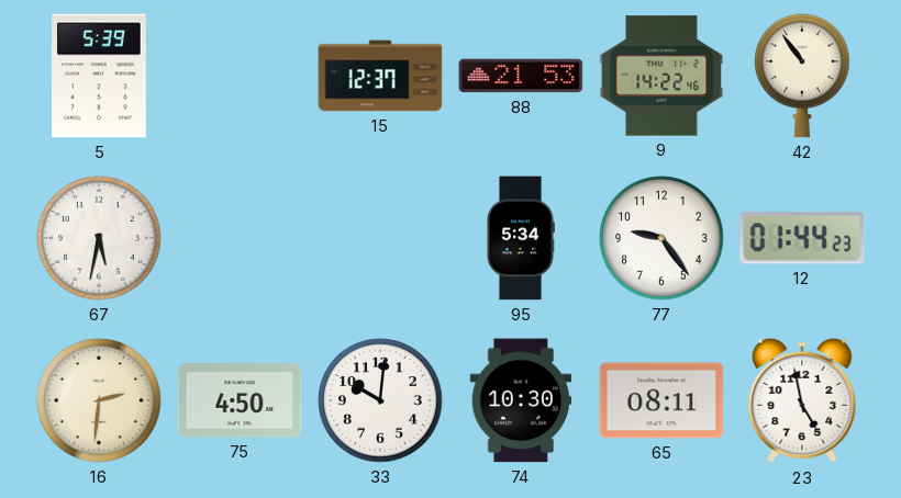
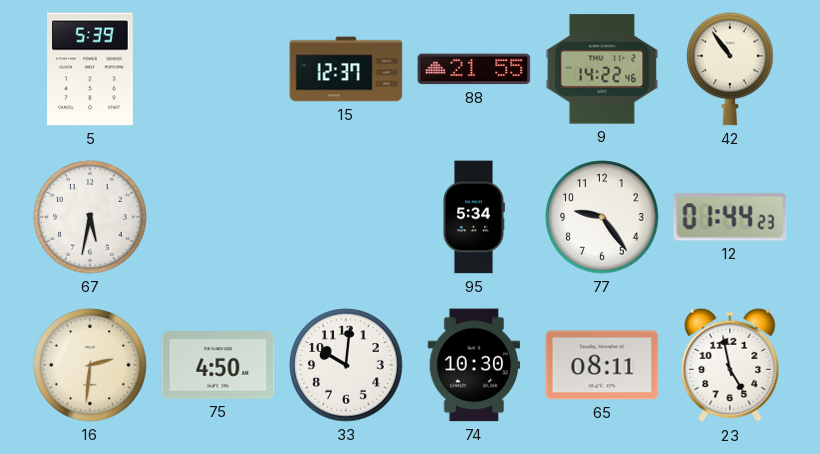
88: 21:53 -> 21:55
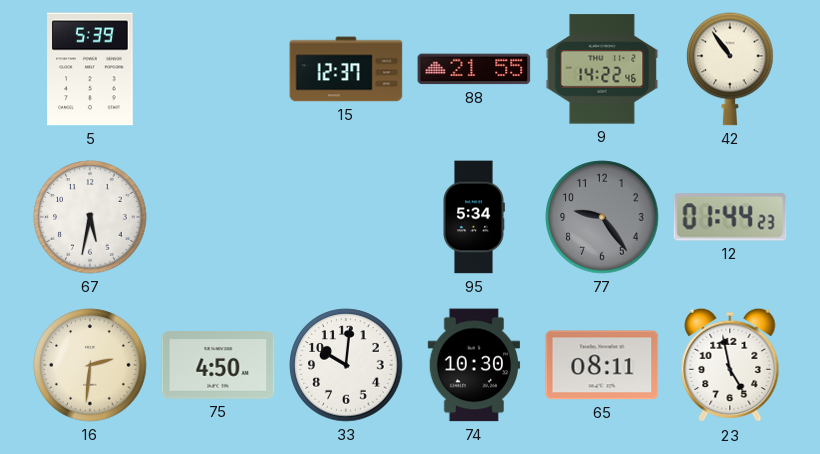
77 dial: white -> grey
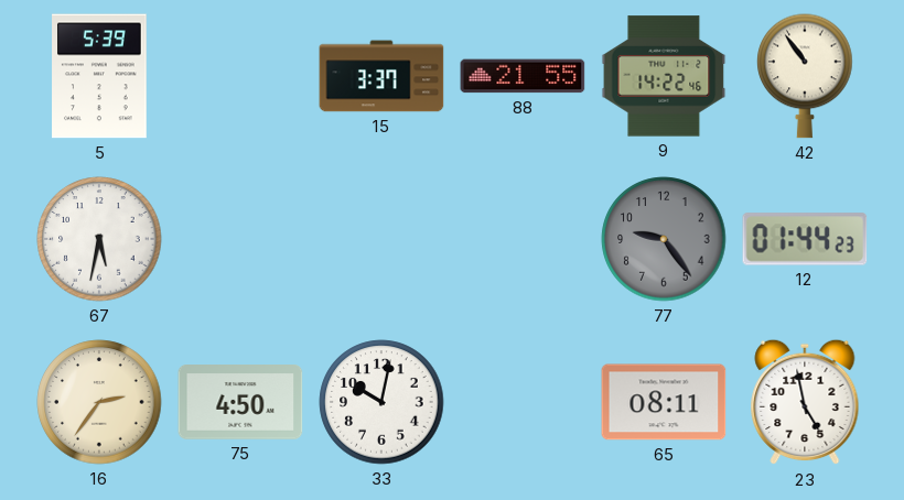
15: 12:37 -> 3:37
95: 5:34 -> none
16: 2:31 -> 2:36
33: 10:01 -> 10:02
74: 10:30 -> none
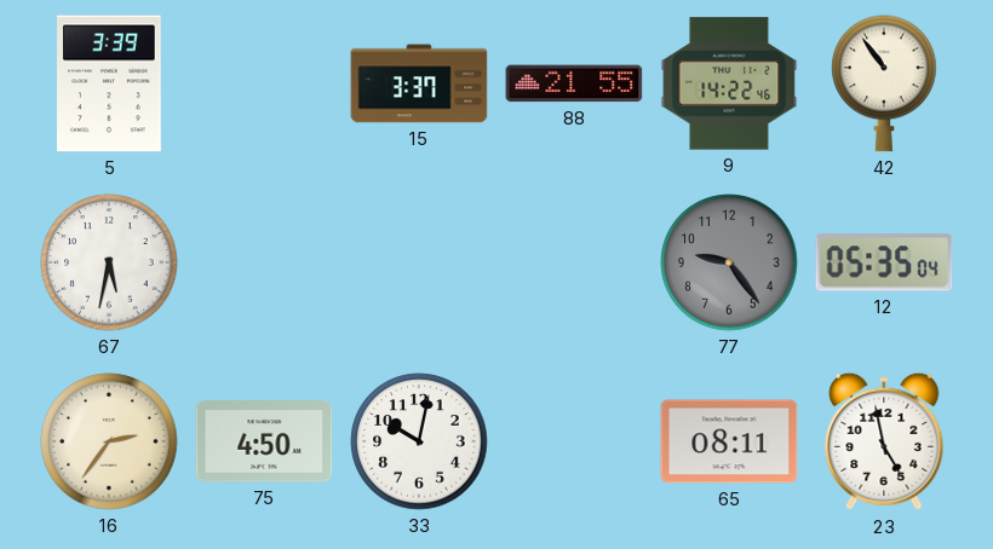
5: 5:39 -> 3:39
12: 01:44 -> 05:35
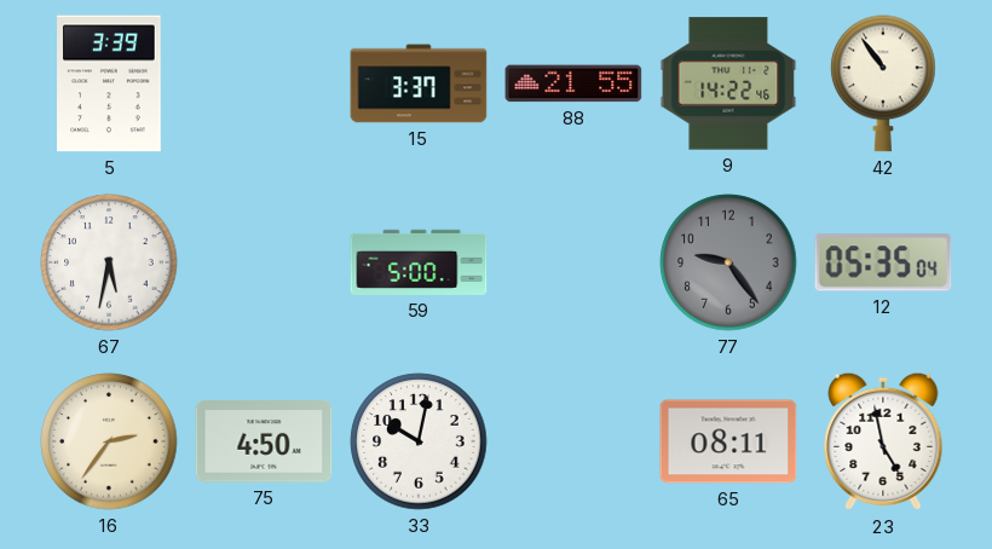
59: none -> 5:00
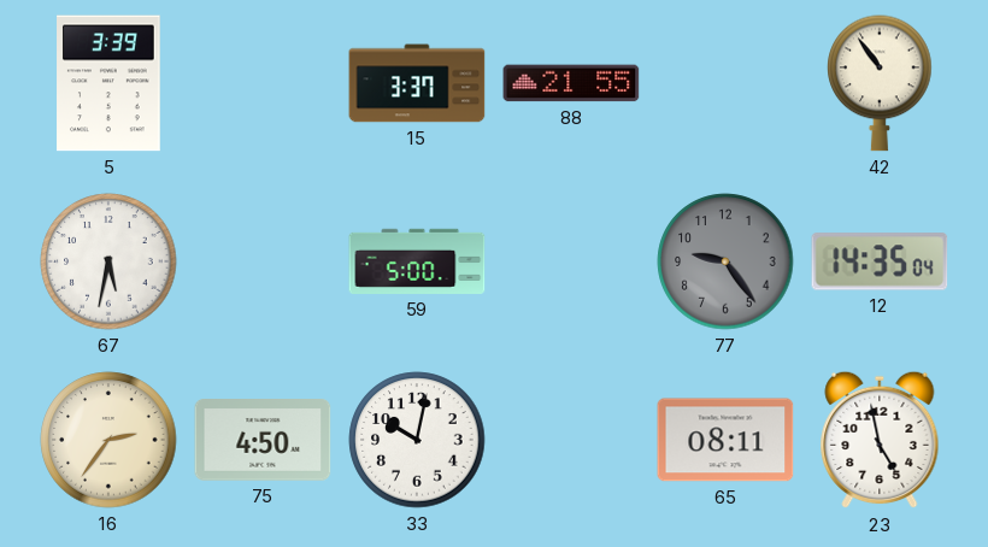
9: 14:22 -> none
12: 05:35 -> 14:35
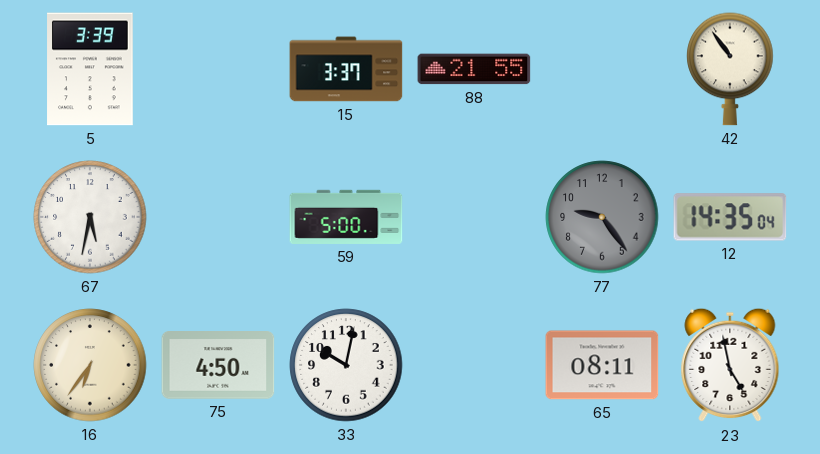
16: 2:36 -> 6:36
